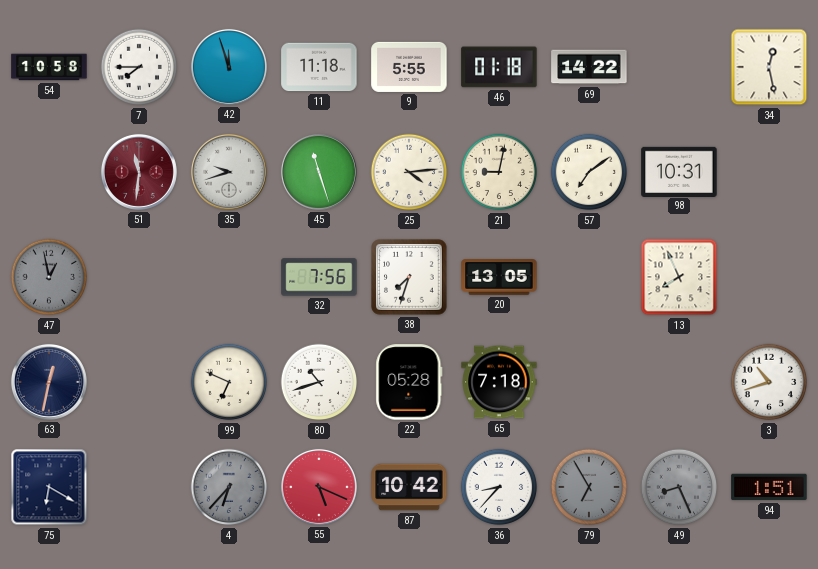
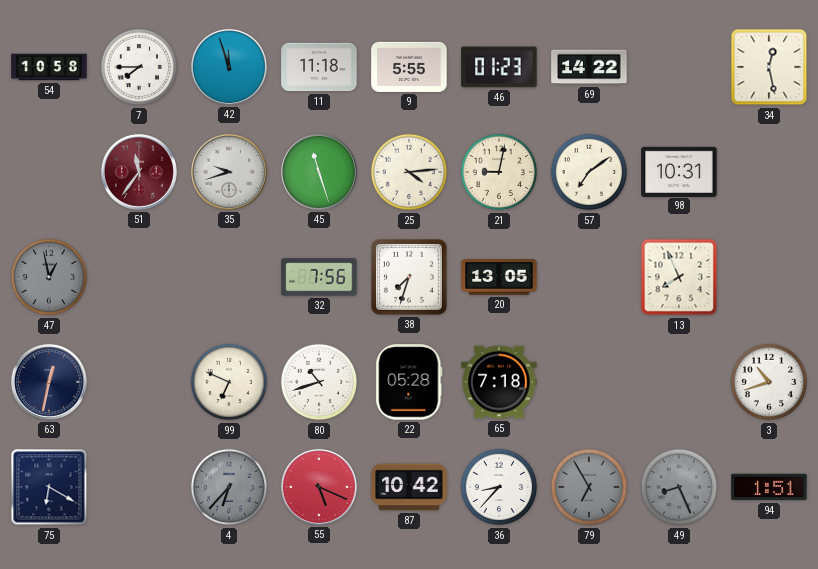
46: 01:18 -> 01:23
51: 11:31 -> 11:36
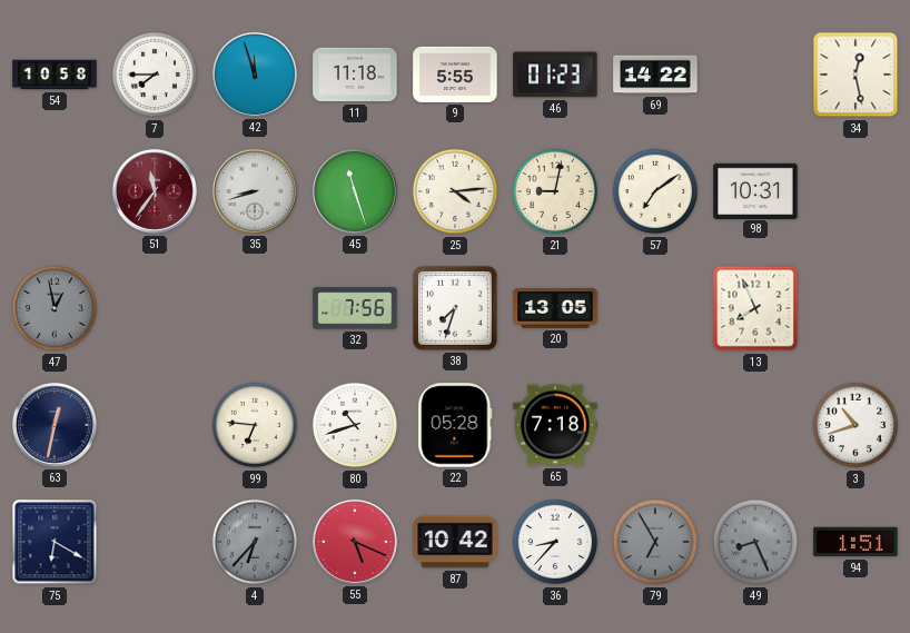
35: 9:42 -> 8:42
99: 6:49 -> 6:46
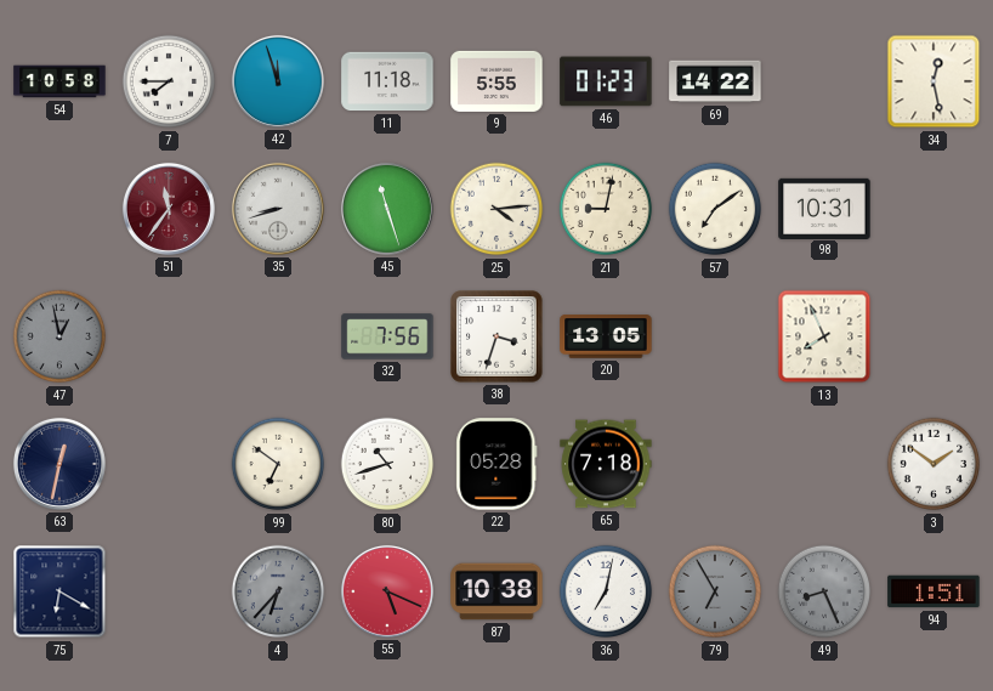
38: 7:33 -> 3:33
99: 6:46 -> 6:51
3: 10:42 -> 1:51
87: 10:42 -> 10:38
36: 8:37 -> 7:02
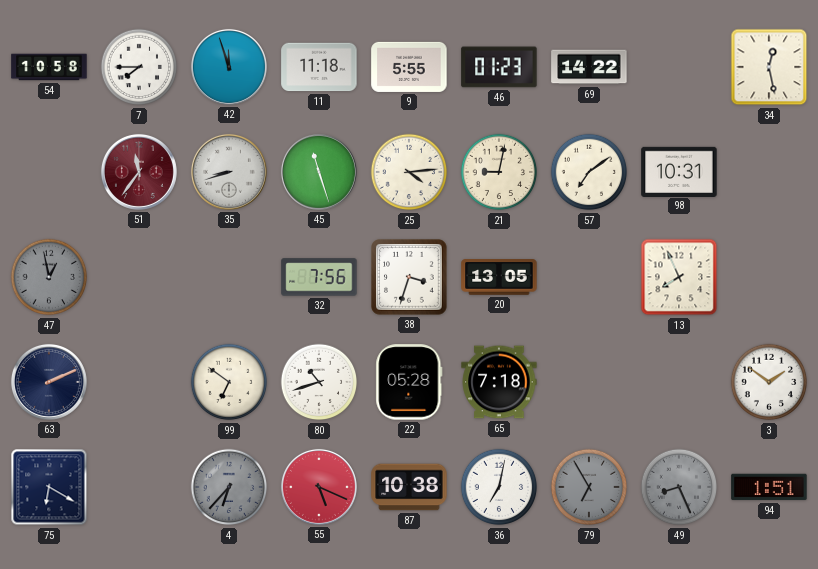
63: 12:32 -> 2:11
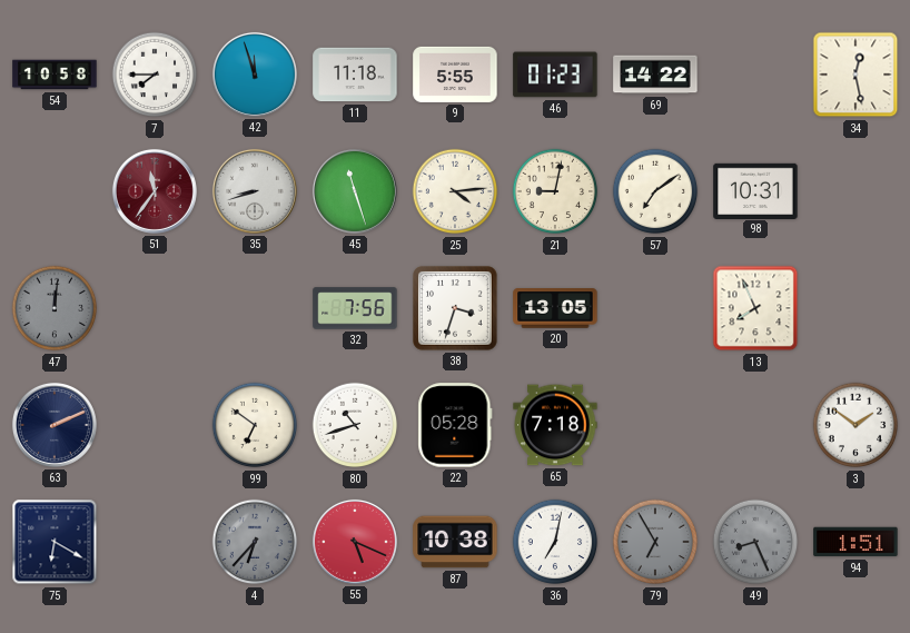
47: 12:58 -> 12:01
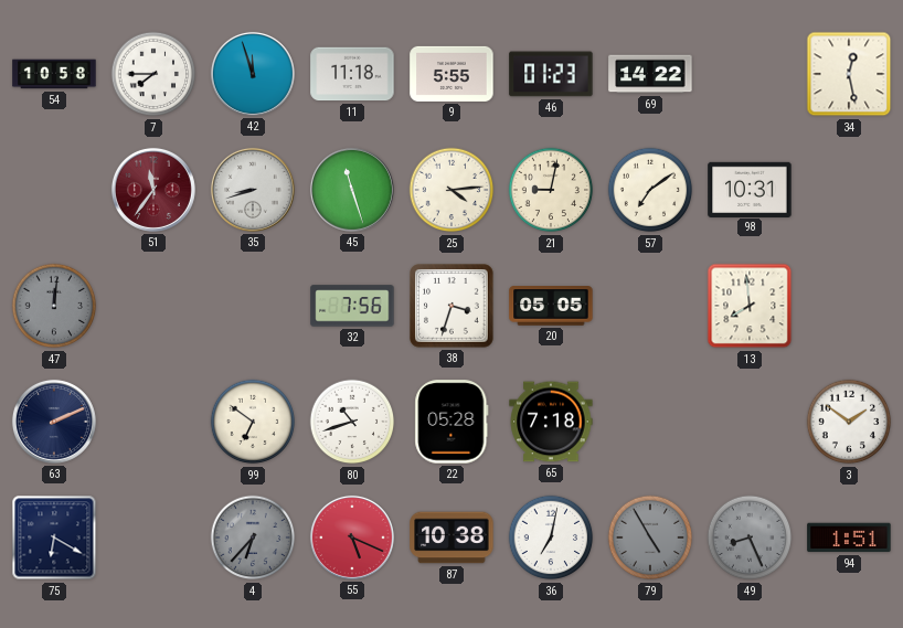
20: 13:05 -> 05:05
13: 7:56 -> 7:59
79: 6:55 -> 4:55
